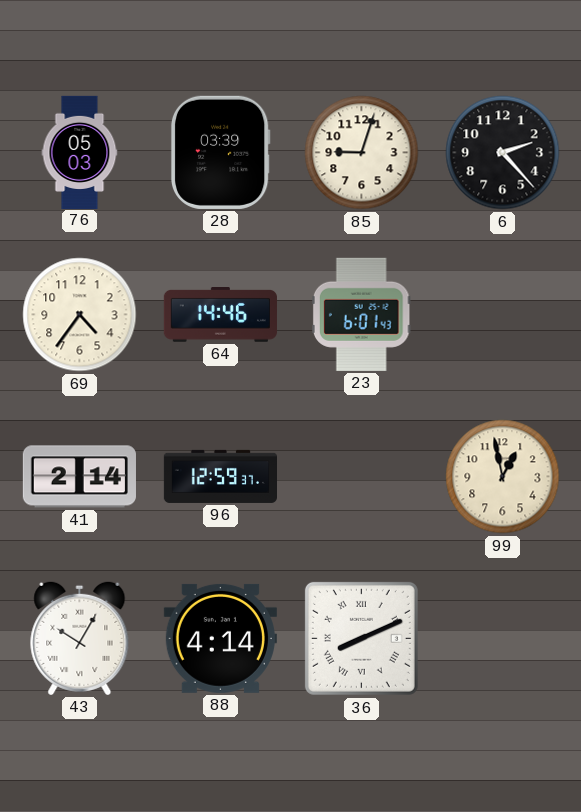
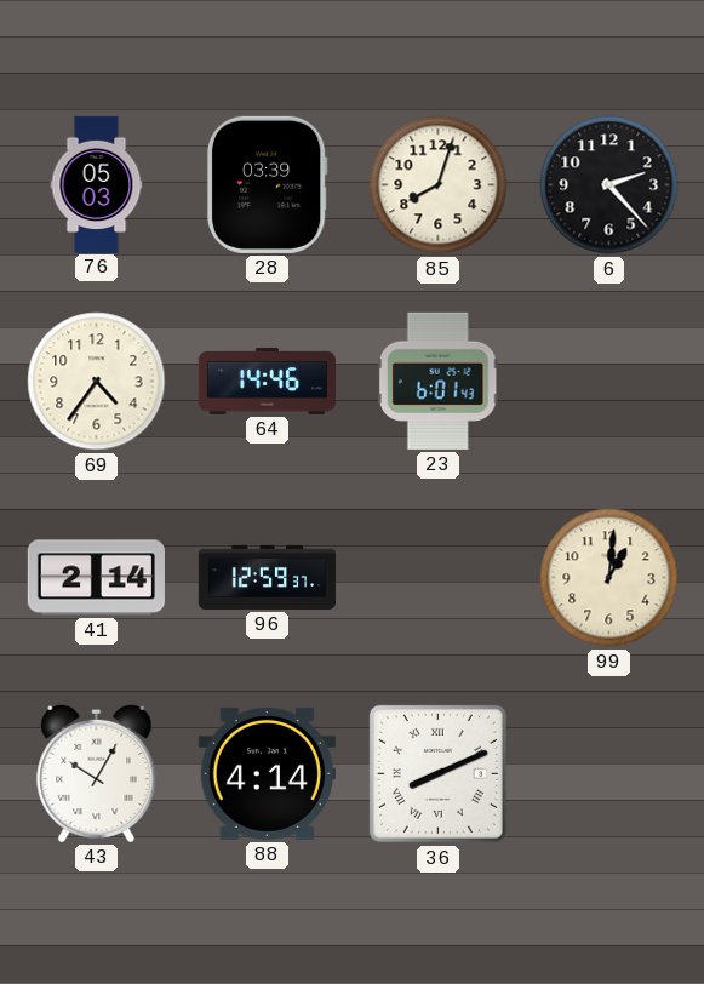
85: 9:03 -> 8:03
99: 12:58 -> 1:01
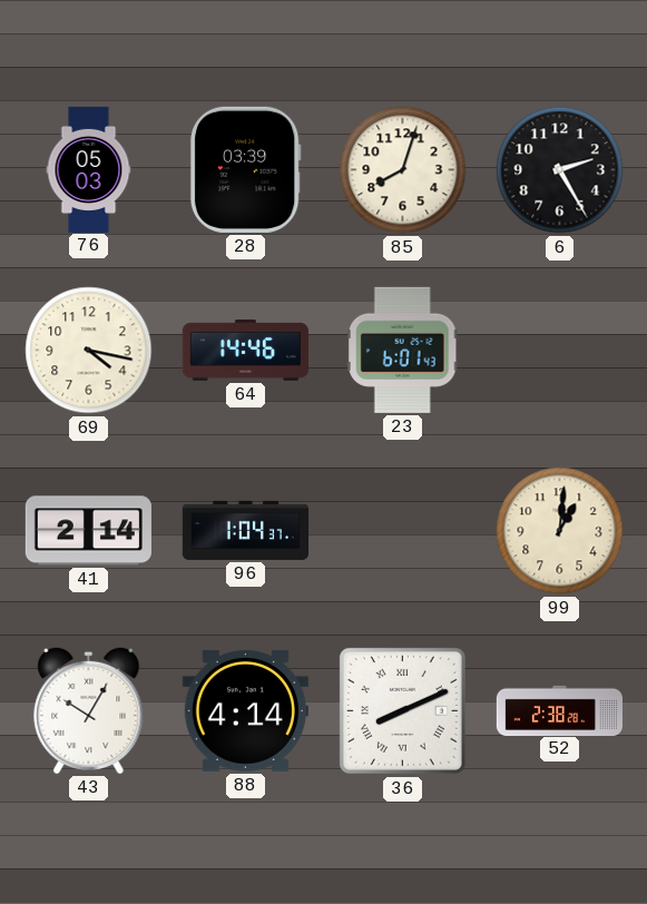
6: 2:23 -> 2:25
69: 4:36 -> 4:17
96: 12:59 -> 1:04
52: none -> 2:38
